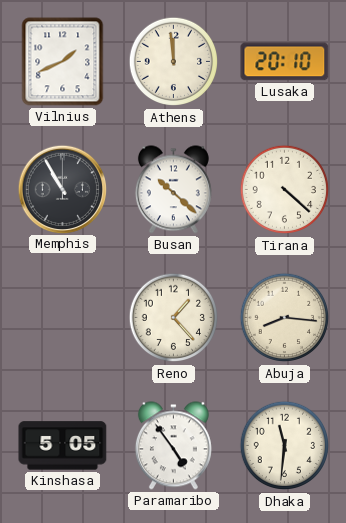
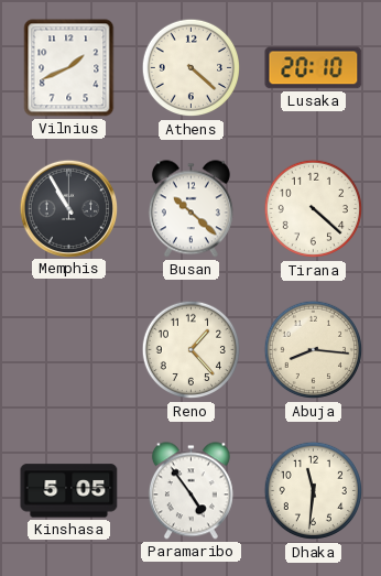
Athens: 11:59 -> 4:22
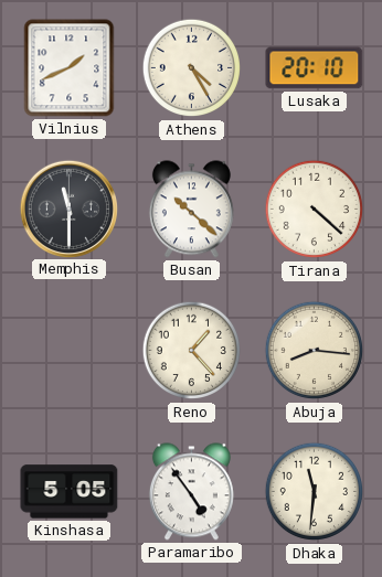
Athens: 4:22 -> 4:25
Memphis: 10:55 -> 11:30
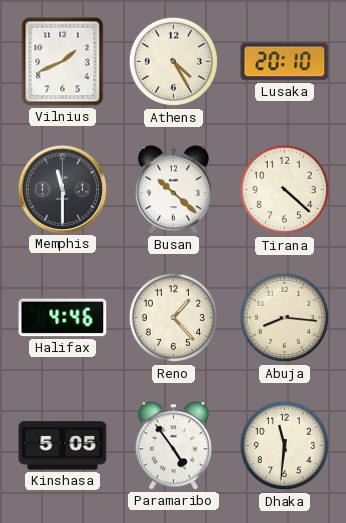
Halifax: none -> 4:46
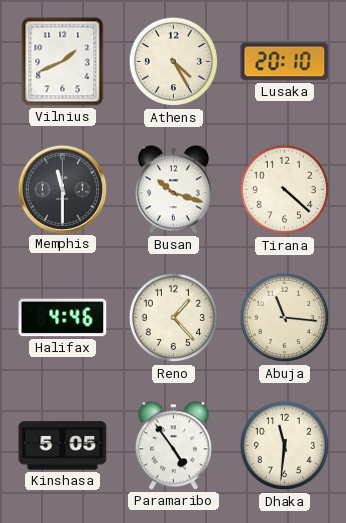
Busan: 10:22 -> 10:18
Abuja: 8:16 -> 11:16
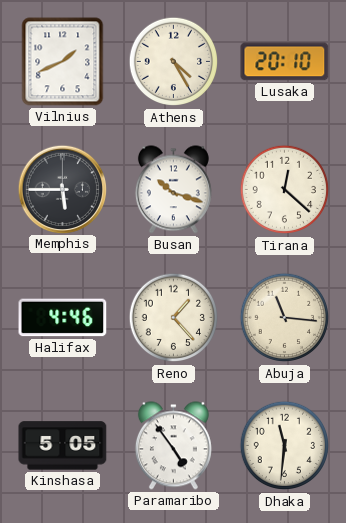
Memphis: 11:30 -> 5:45
Tirana: 4:22 -> 12:22
